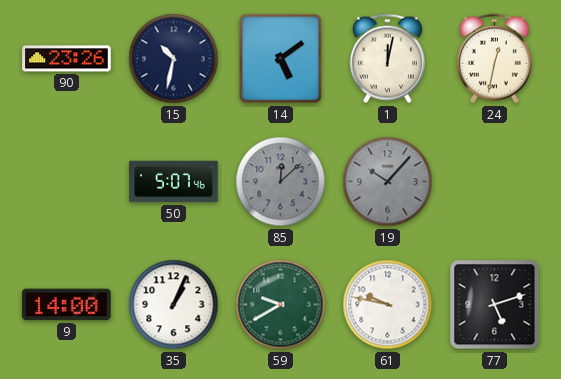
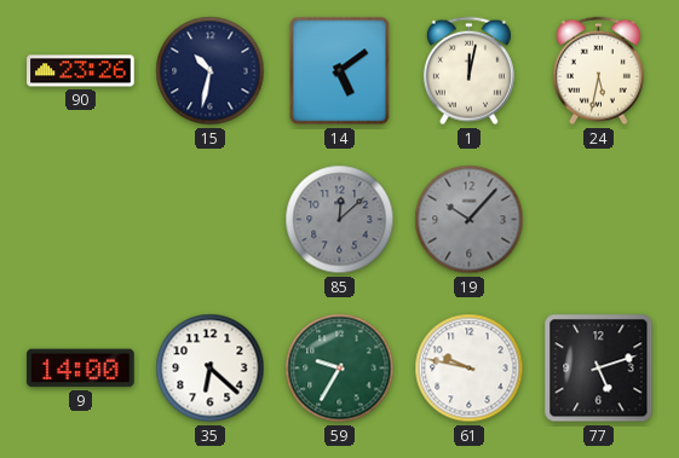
24: 12:32 -> 5:32
50: 5:07 -> none
35: 1:04 -> 6:22
59: 9:40 -> 9:35
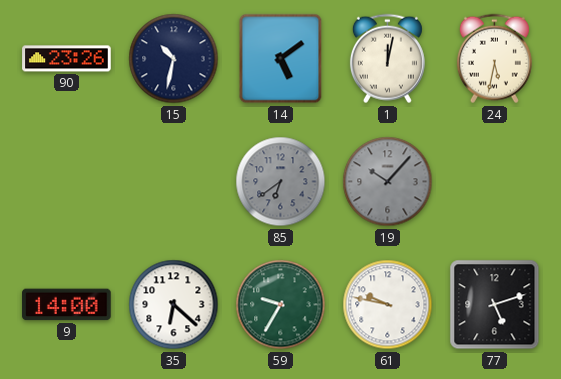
85: 12:08 -> 6:39
